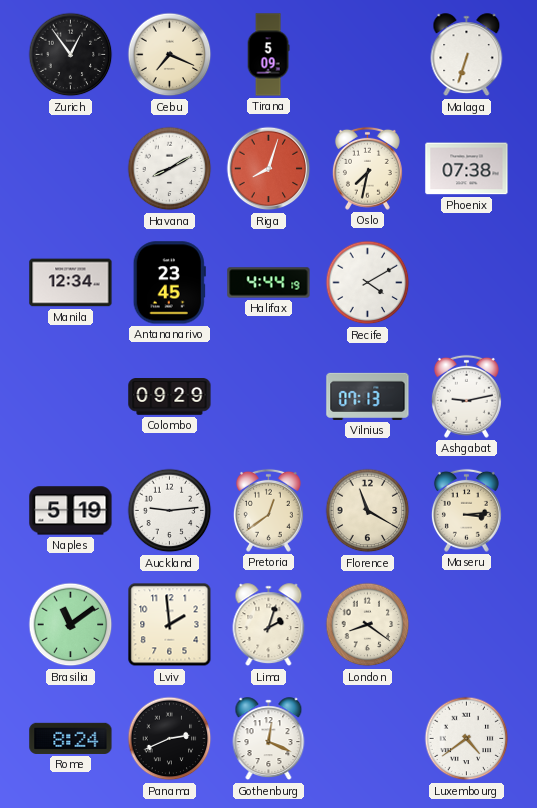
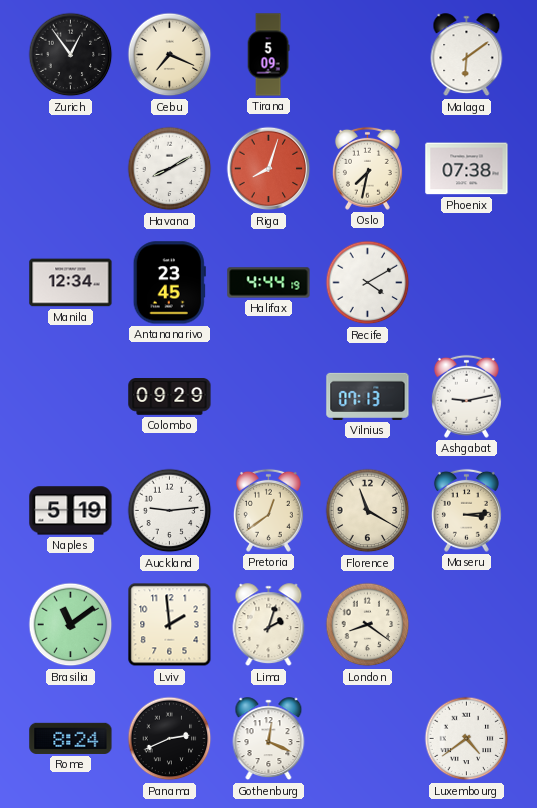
Malaga: 6:33 -> 6:09
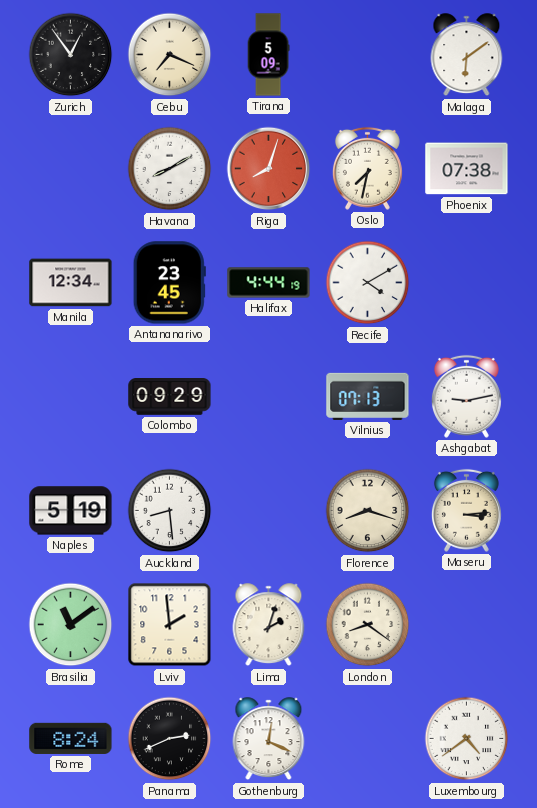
Auckland: 9:14 -> 8:29
Pretoria: 12:39 -> none
Florence: 11:20 -> 8:18
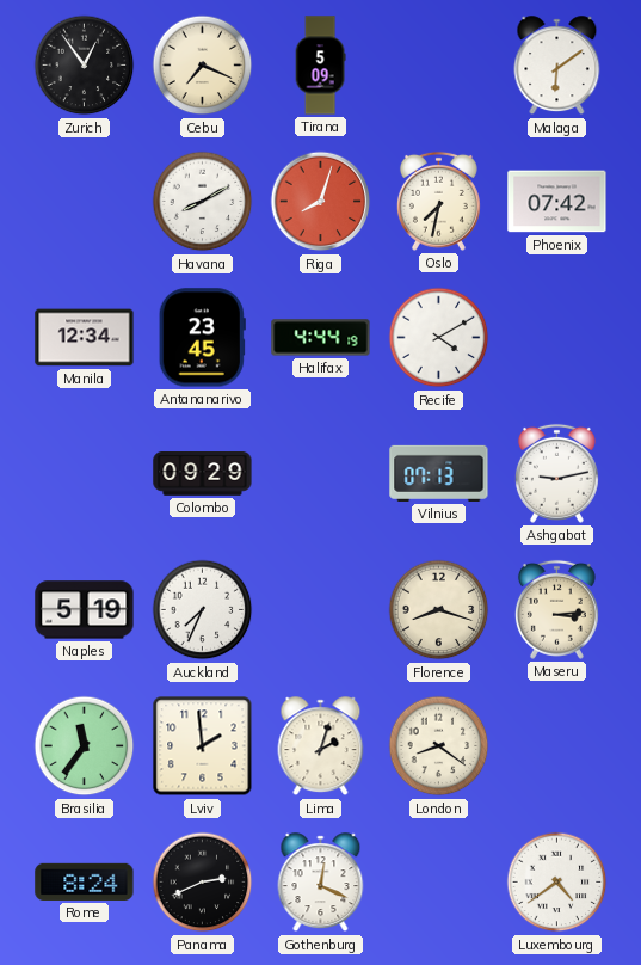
Phoenix: 07:38 -> 07:42
Auckland: 8:29 -> 7:34
Brasilia: 11:09 -> 11:36
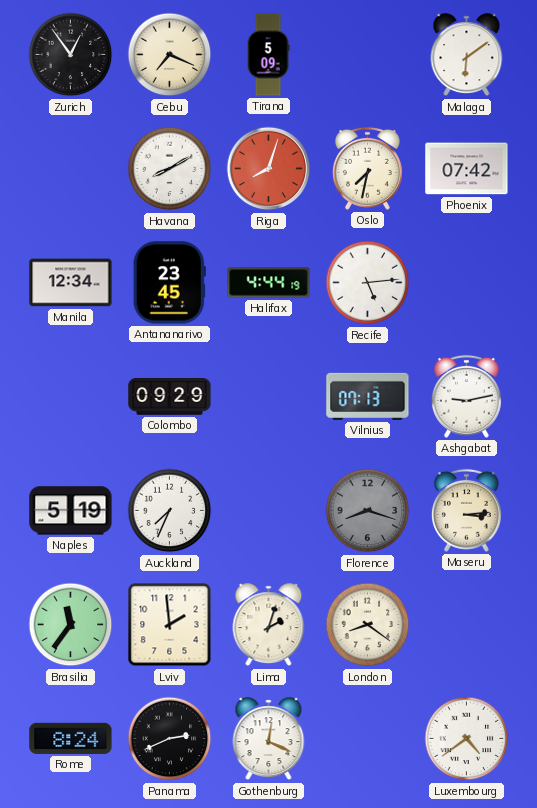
Recife: 4:10 -> 5:14
Florence dial: cream -> grey
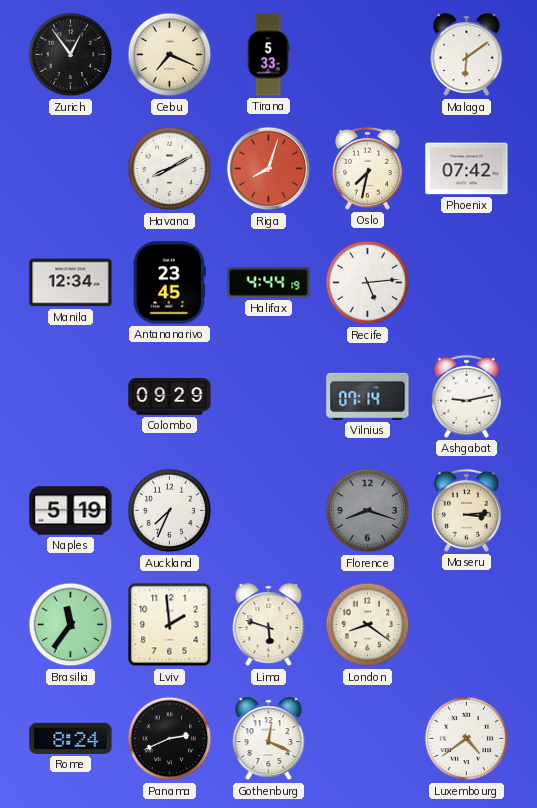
Tirana: 5:09 -> 5:33
Vilnius: 07:13 -> 07:14
Lima: 2:03 -> 5:48
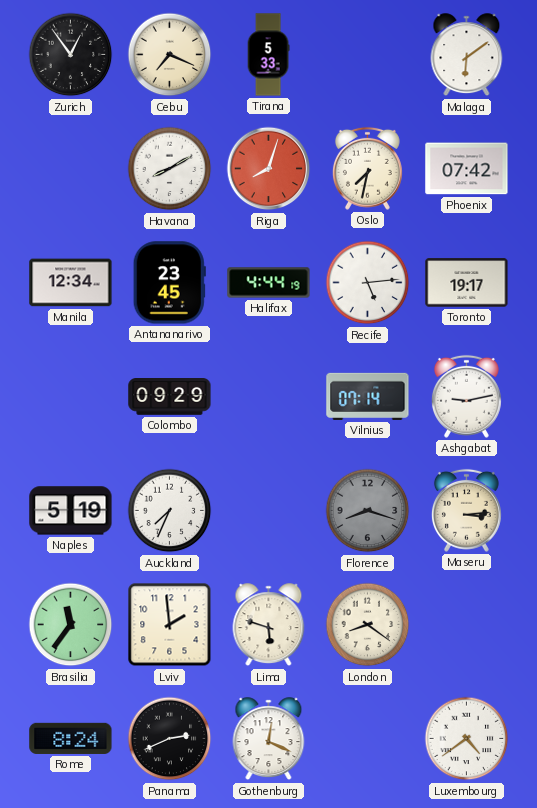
Toronto: none -> 19:17
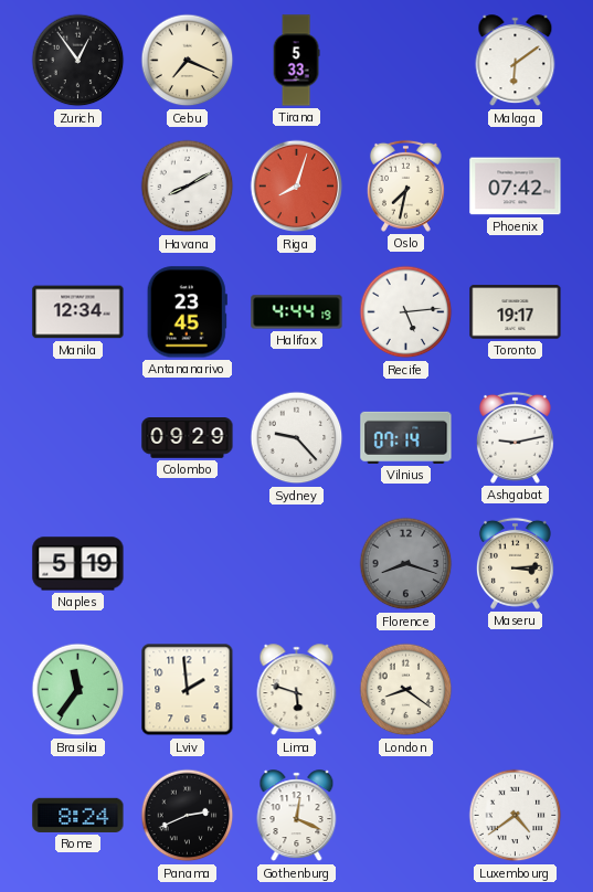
Sydney: none -> 9:23
Auckland: 7:34 -> none
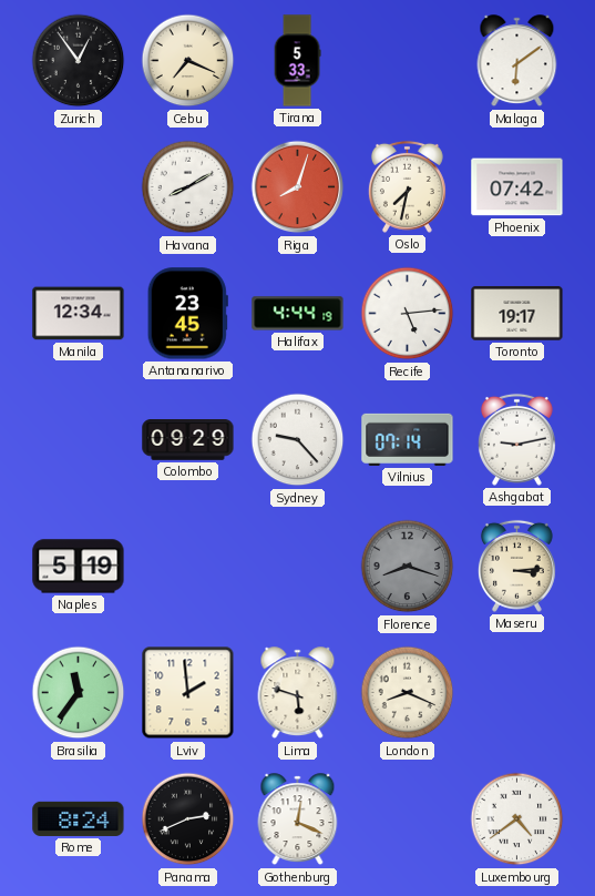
London: 8:21 -> 8:19
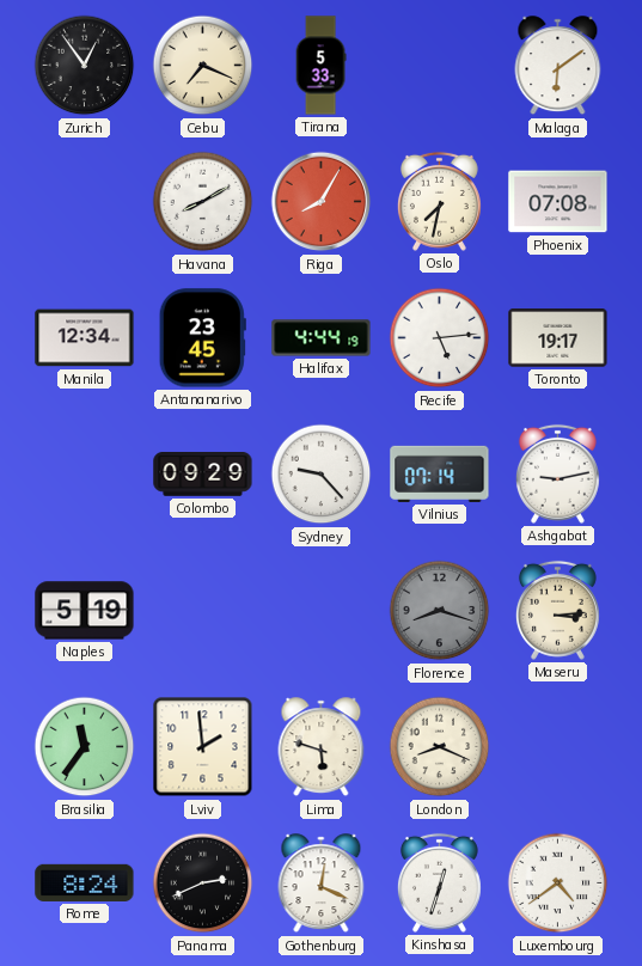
Riga: 8:03 -> 8:05
Phoenix: 07:42 -> 07:08
Kinshasa: none -> 12:33
